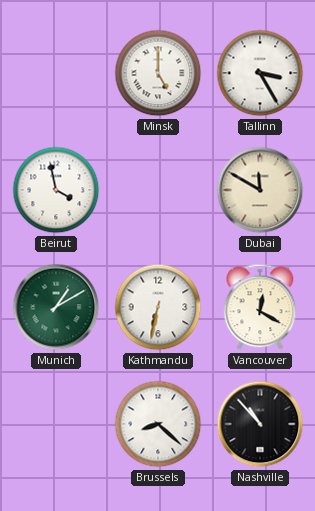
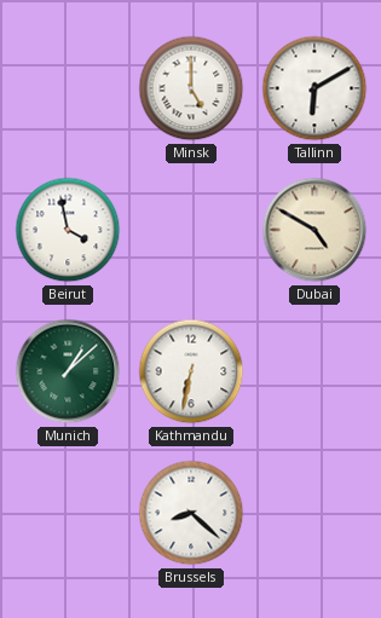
Tallinn: 3:25 -> 6:10
Dubai: 11:50 -> 4:50
Munich: 1:10 -> 1:08
Vancouver: 12:20 -> none
Nashville: 10:53 -> none
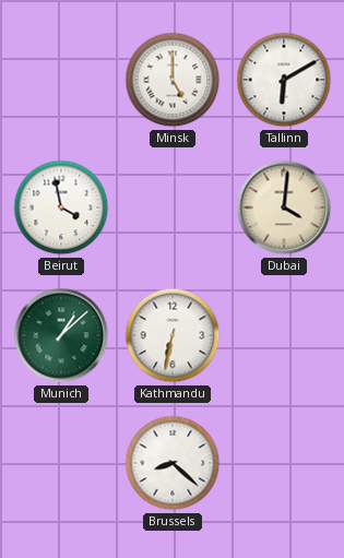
Dubai: 4:50 -> 4:01
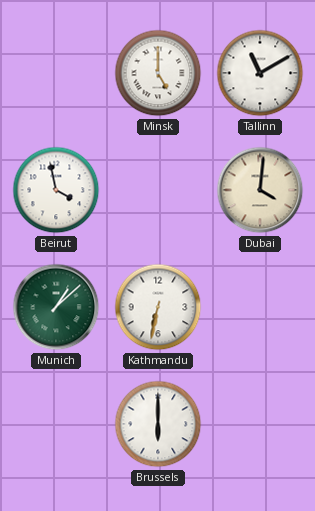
Tallinn: 6:10 -> 11:10
Brussels: 8:22 -> 6:00
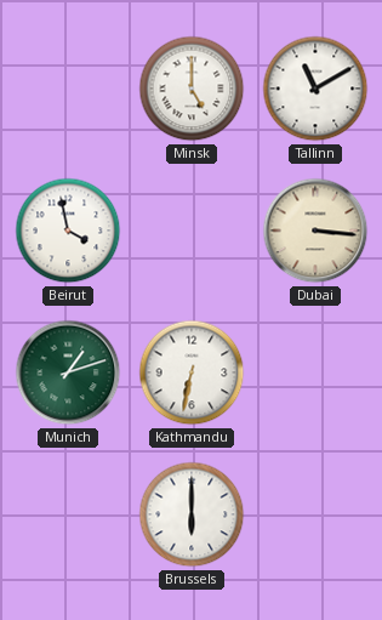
Dubai: 4:01 -> 3:16
Munich: 1:08 -> 1:12
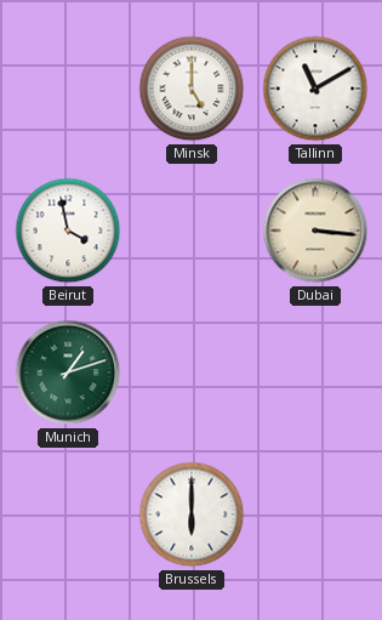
Kathmandu: 6:32 -> none
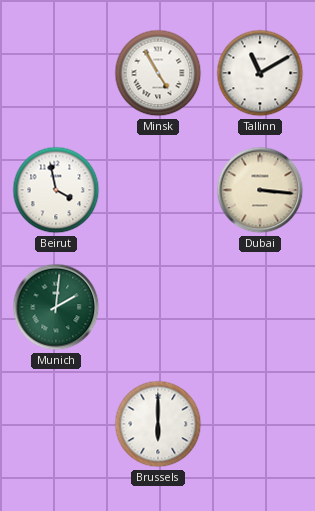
Minsk: 5:00 -> 4:55
Munich: 1:12 -> 2:01
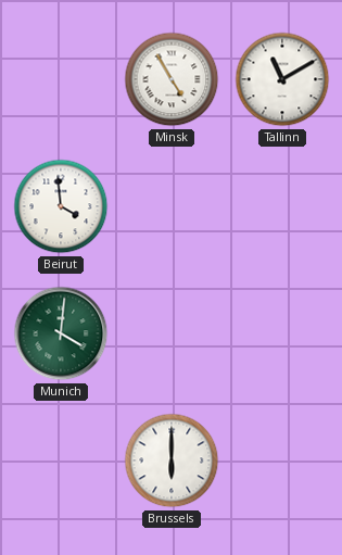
Beirut: 3:58 -> 3:59
Dubai: 3:16 -> none
Munich: 2:01 -> 4:01
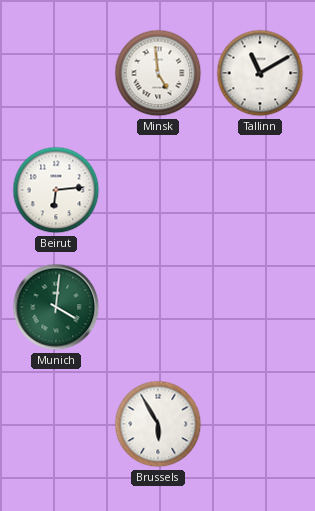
Minsk: 4:55 -> 4:59
Beirut: 3:59 -> 6:14
Brussels: 6:00 -> 5:55
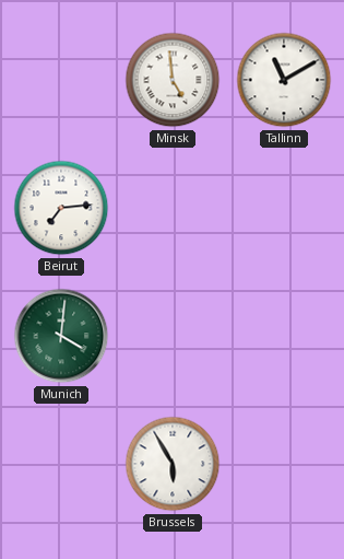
Beirut: 6:14 -> 7:14
